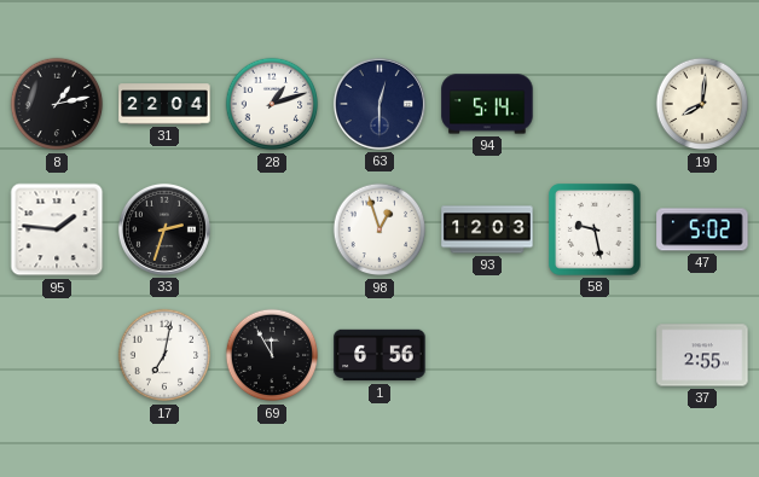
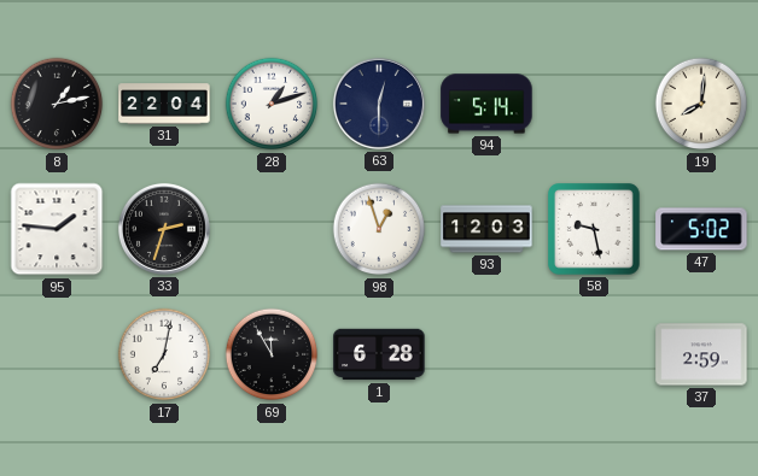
1: 6:56 -> 6:28
37: 2:55 -> 2:59
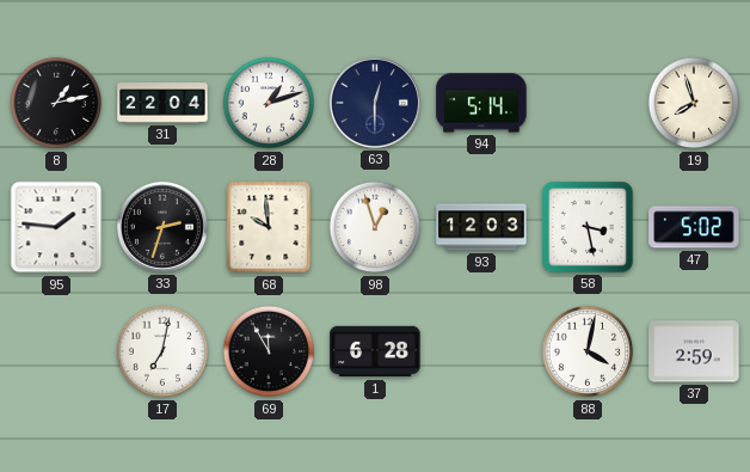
19: 8:01 -> 7:57
68: none -> 9:59
58: 9:28 -> 3:28
88: none -> 4:02
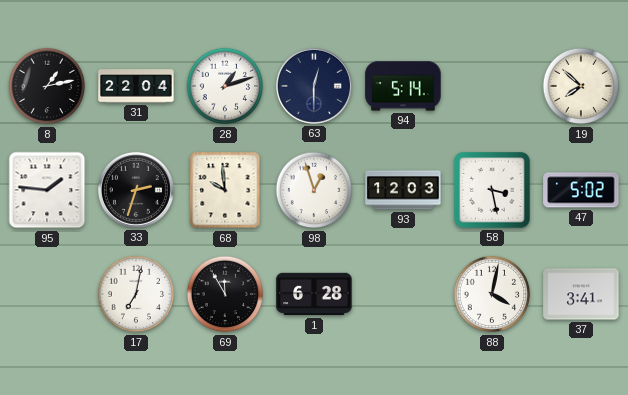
19: 7:57 -> 7:52
37: 2:59 -> 3:41
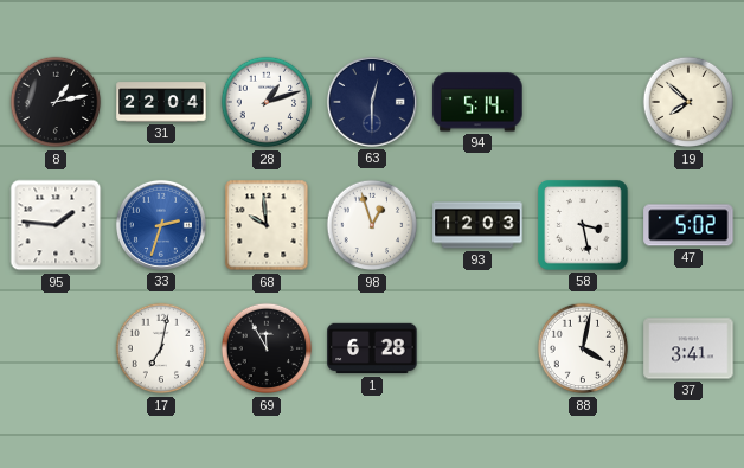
33 dial: black -> blue
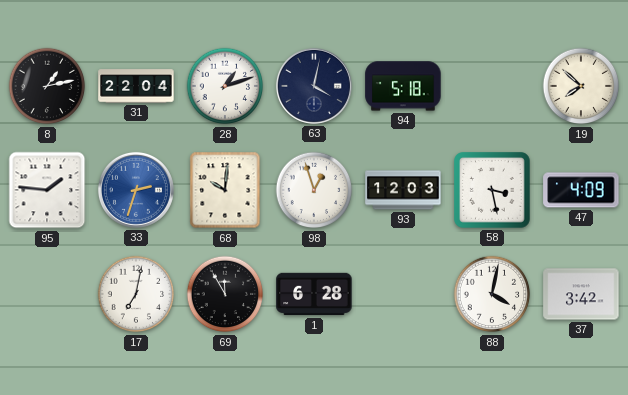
63: 12:30 -> 4:02
94: 5:14 -> 5:18
68: 9:59 -> 10:01
47: 5:02 -> 4:09
37: 3:41 -> 3:42
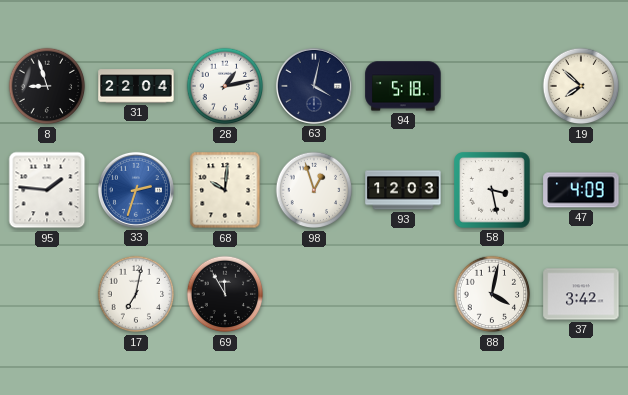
8: 1:13 -> 8:57
28: 1:12 -> 1:13
1: 6:28 -> none
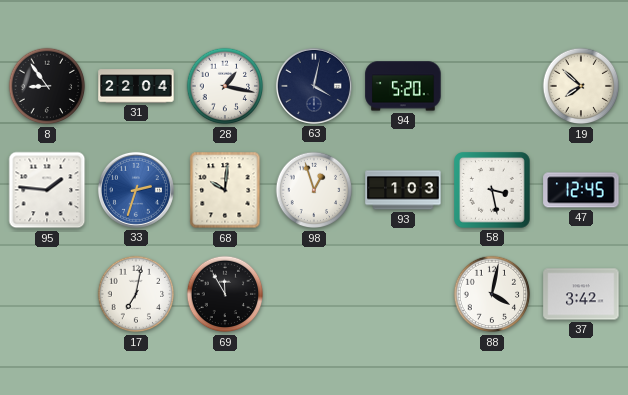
8: 8:57 -> 8:54
28: 1:13 -> 1:17
94: 5:18 -> 5:20
93: 12:03 -> 1:03
47: 4:09 -> 12:45
